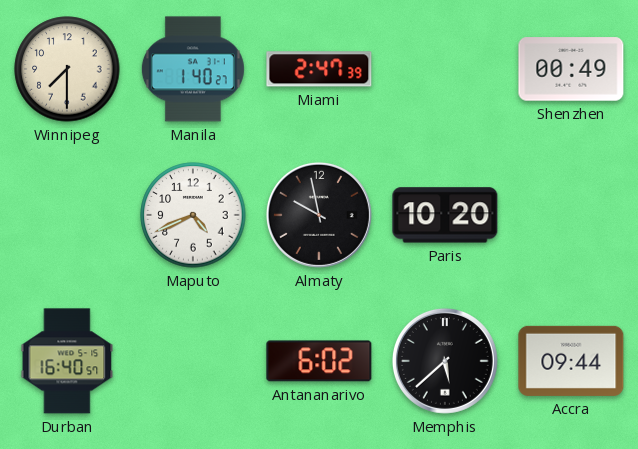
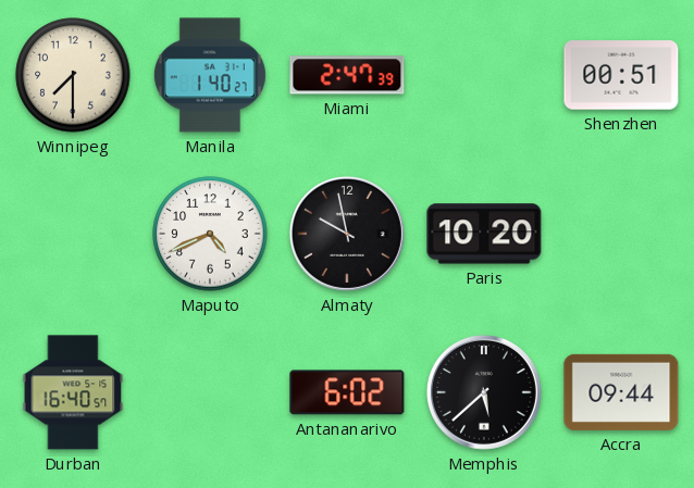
Shenzhen: 00:49 -> 00:51
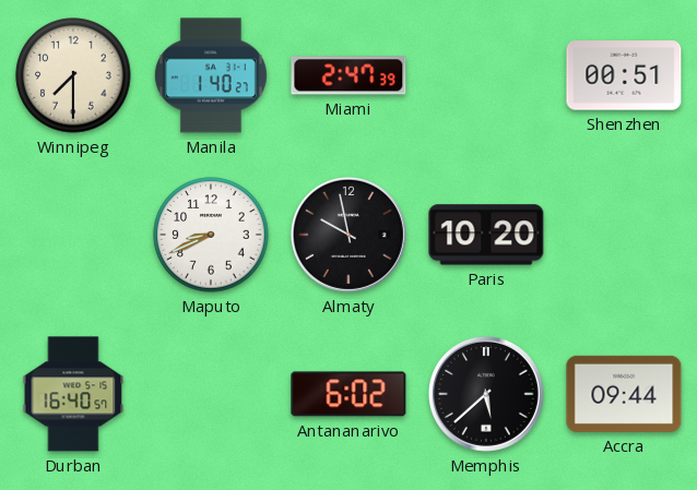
Maputo: 4:41 -> 8:41
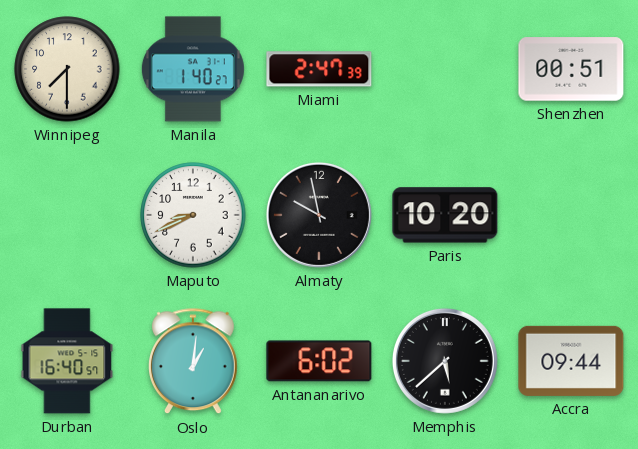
Oslo: none -> 1:01
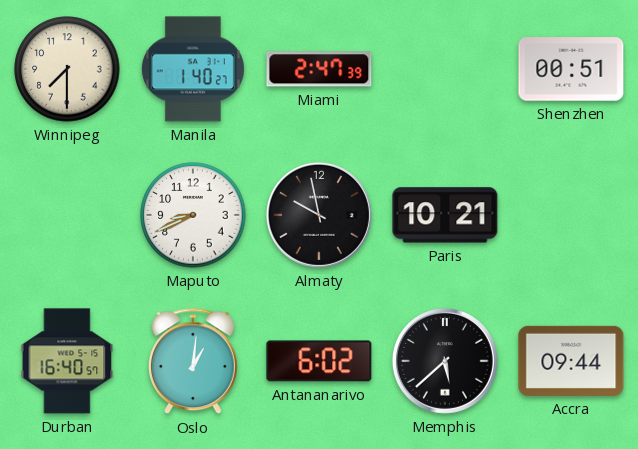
Paris: 10:20 -> 10:21
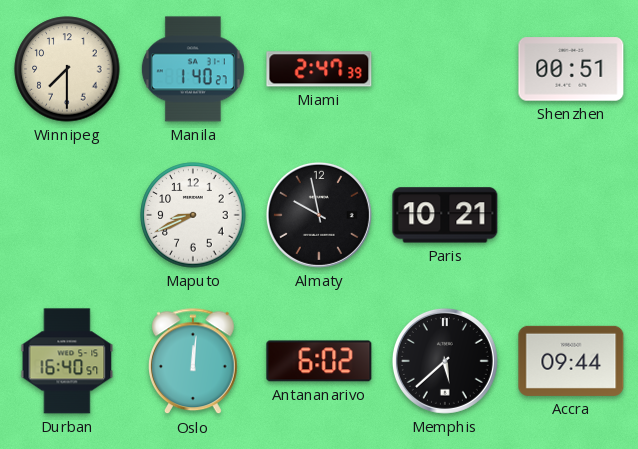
Oslo: 1:01 -> 12:01
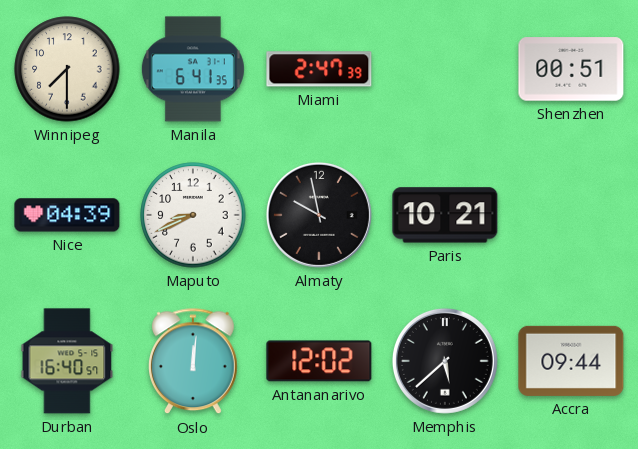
Manila: 1:40 -> 6:41
Nice: none -> 04:39
Antananarivo: 6:02 -> 12:02
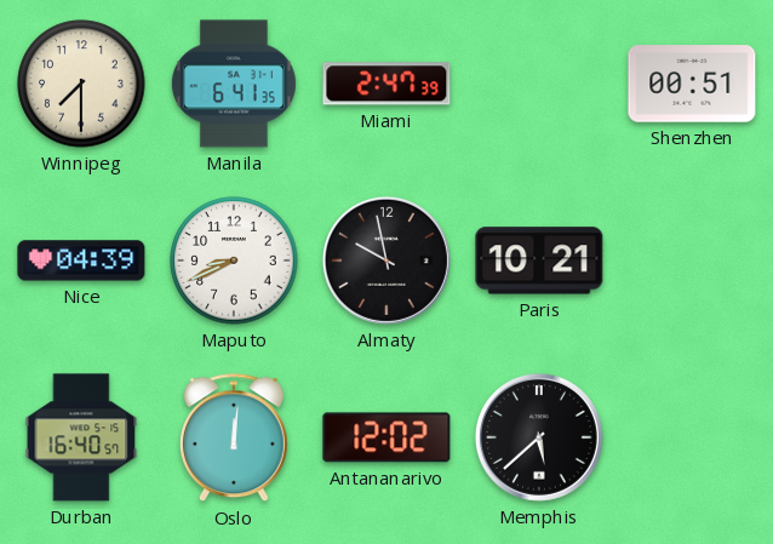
Accra: 09:44 -> none
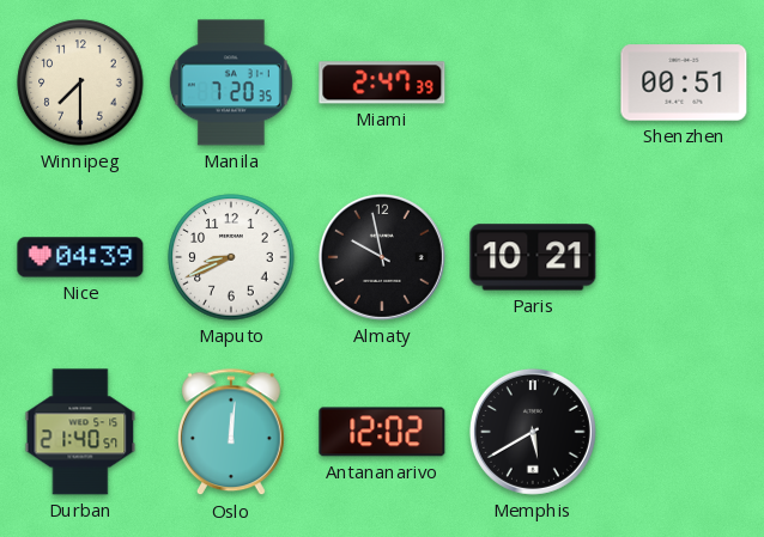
Manila: 6:41 -> 7:20
Durban: 16:40 -> 21:40
Memphis: 5:38 -> 5:40
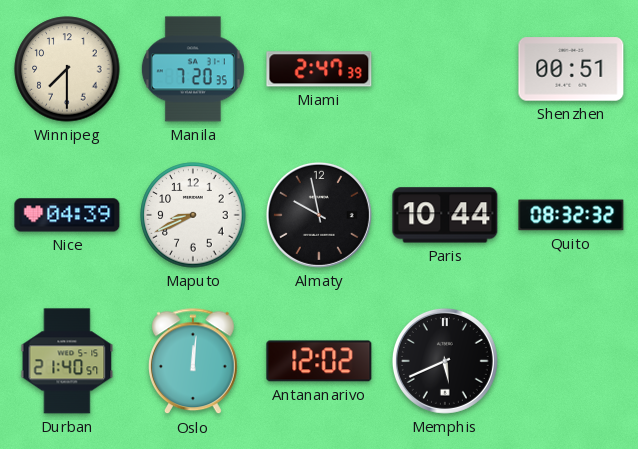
Paris: 10:21 -> 10:44
Quito: none -> 08:32
Memphis: 5:40 -> 5:41
